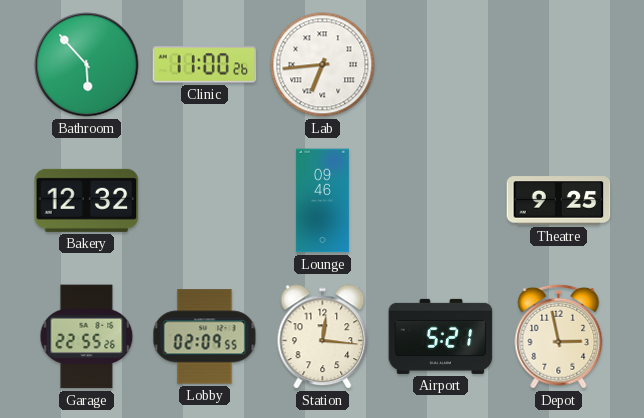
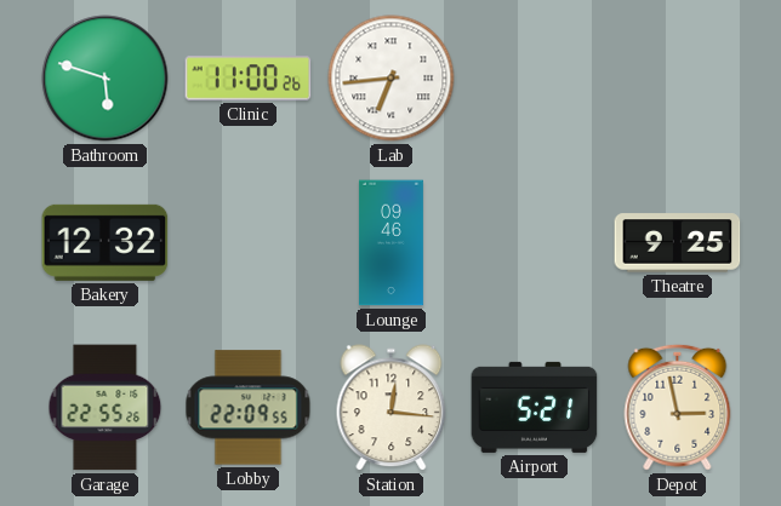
Bathroom: 5:53 -> 5:48
Lobby: 02:09 -> 22:09
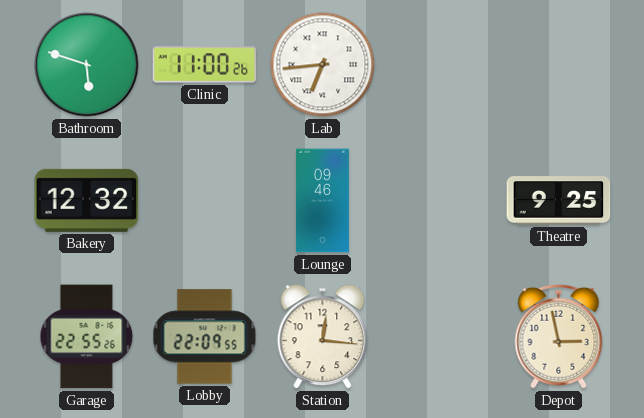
Airport: 5:21 -> none
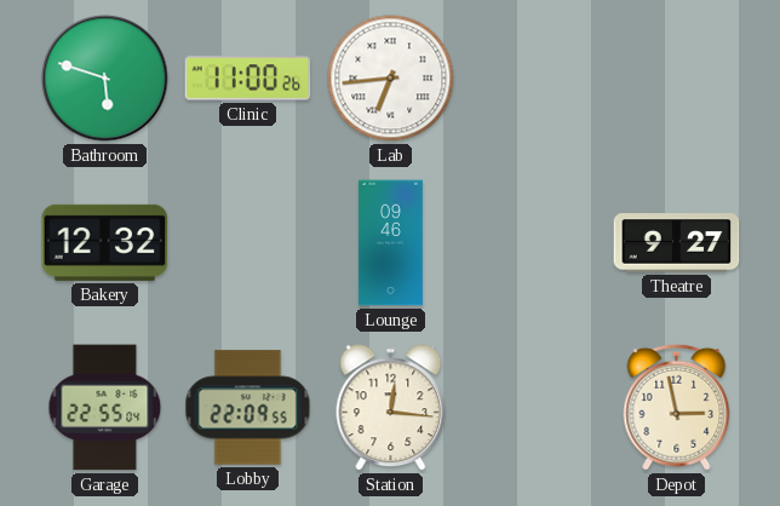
Theatre: 9:25 -> 9:27
Garage: 22:55:26 -> 22:55:04
